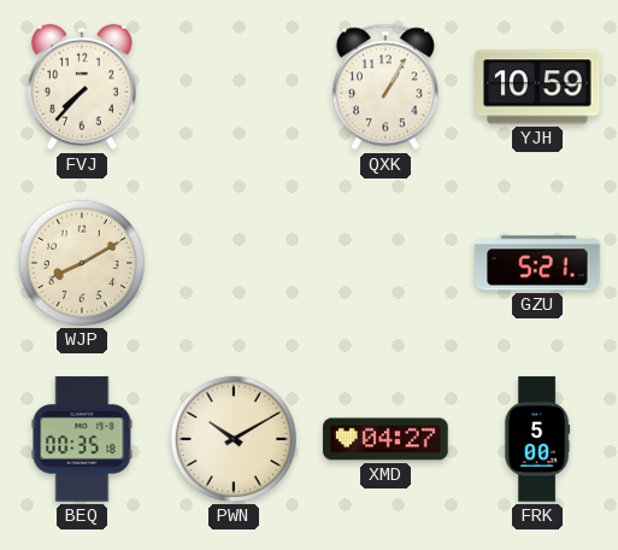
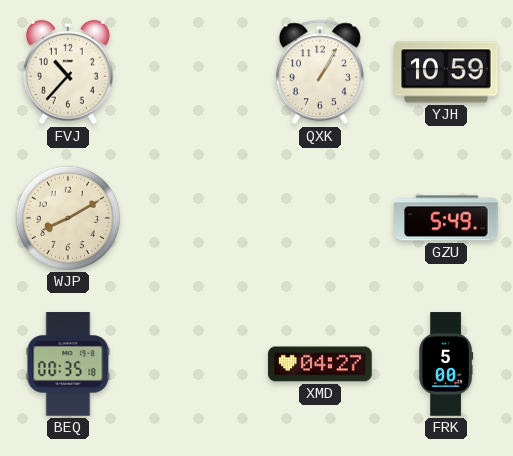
FVJ: 7:37 -> 10:37
GZU: 5:21 -> 5:49
PWN: 10:10 -> none
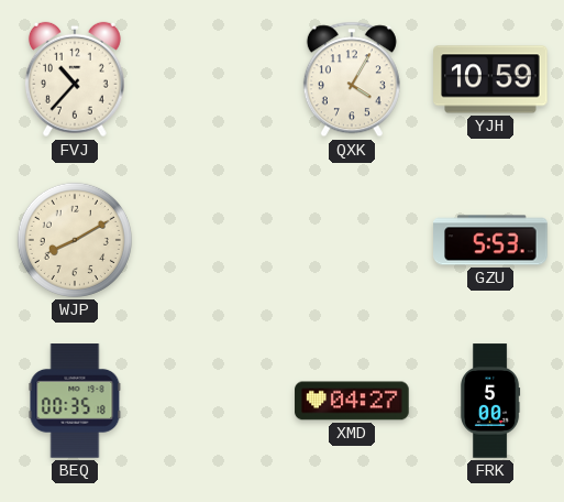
QXK: 1:05 -> 4:05
GZU: 5:49 -> 5:53
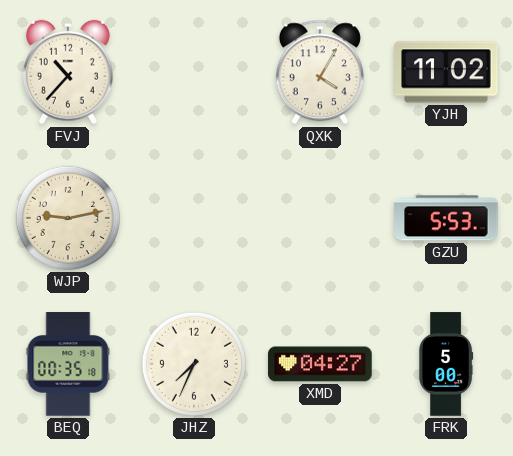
YJH: 10:59 -> 11:02
WJP: 8:10 -> 9:13
JHZ: none -> 7:34
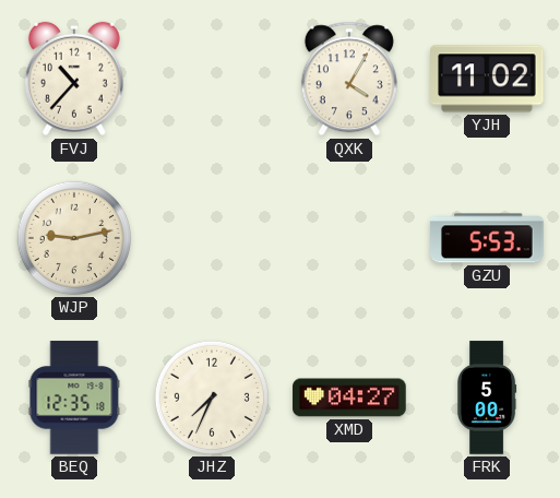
BEQ: 00:35 -> 12:35
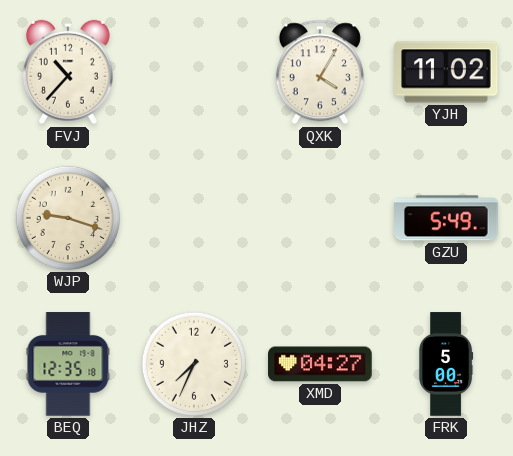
WJP: 9:13 -> 9:18
GZU: 5:53 -> 5:49
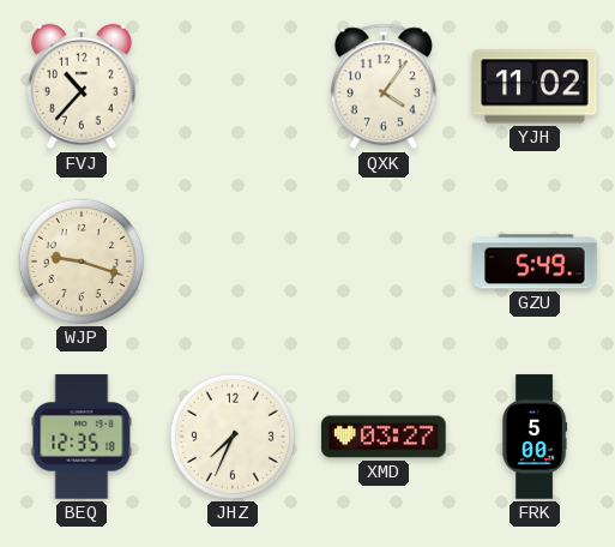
QXK: 4:05 -> 4:06
XMD: 04:27 -> 03:27
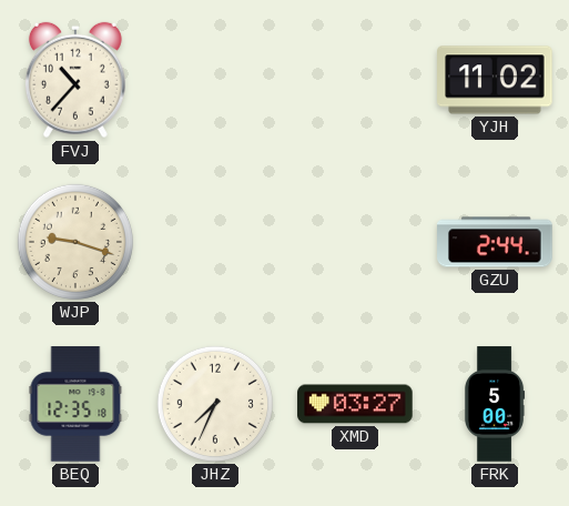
QXK: 4:06 -> none
GZU: 5:49 -> 2:44
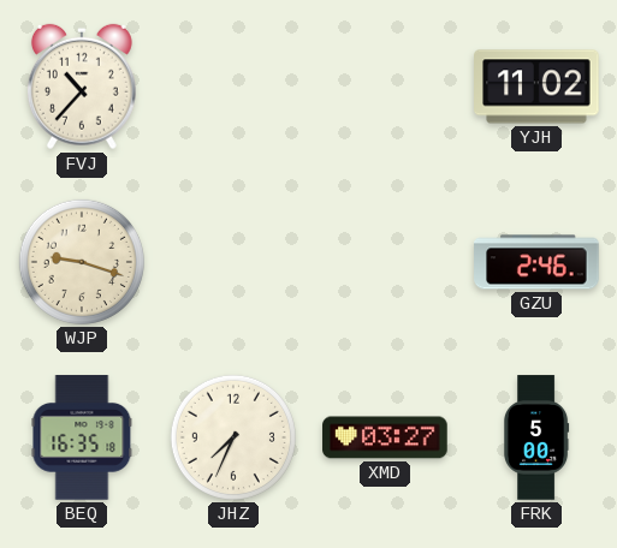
GZU: 2:44 -> 2:46
BEQ: 12:35 -> 16:35
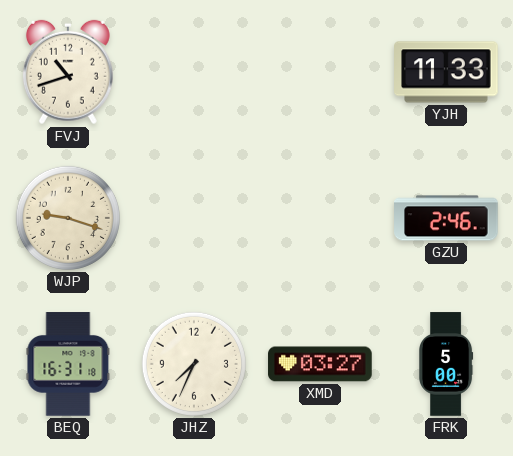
FVJ: 10:37 -> 10:42
YJH: 11:02 -> 11:33
BEQ: 16:35 -> 16:31
